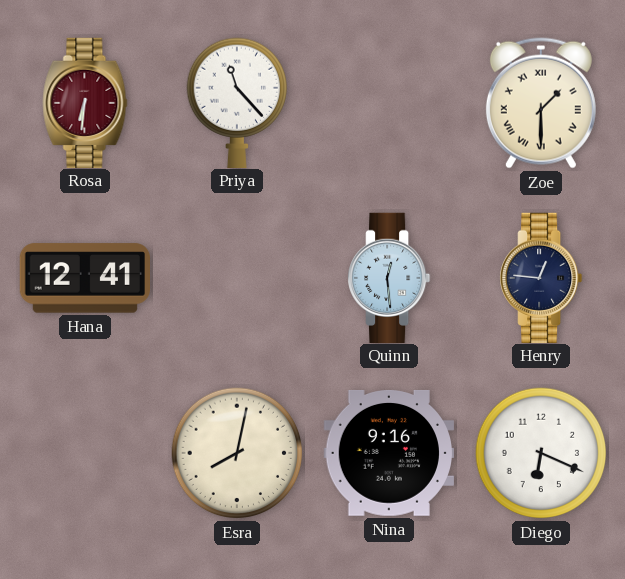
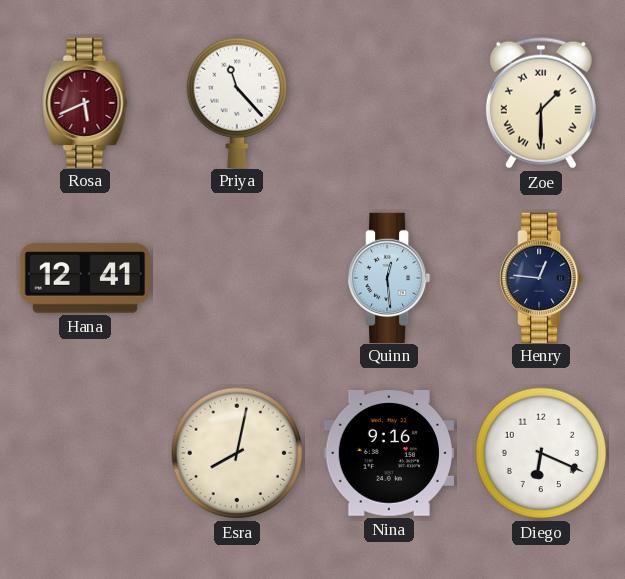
Rosa: 6:31 -> 5:41
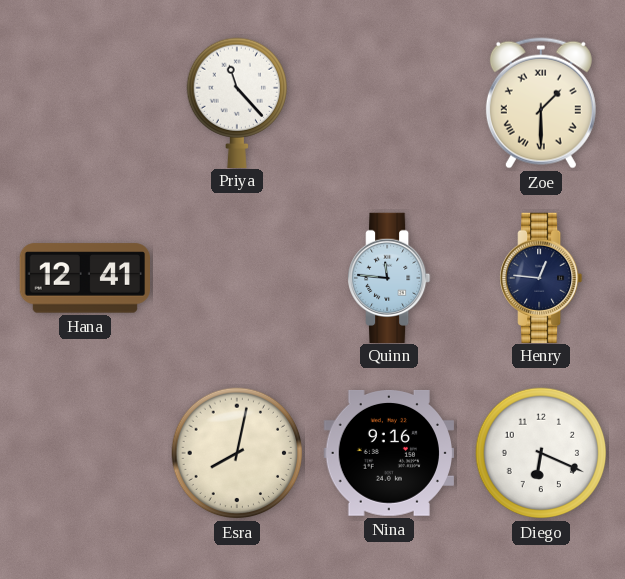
Rosa: 5:41 -> none
Quinn: 12:29 -> 11:46
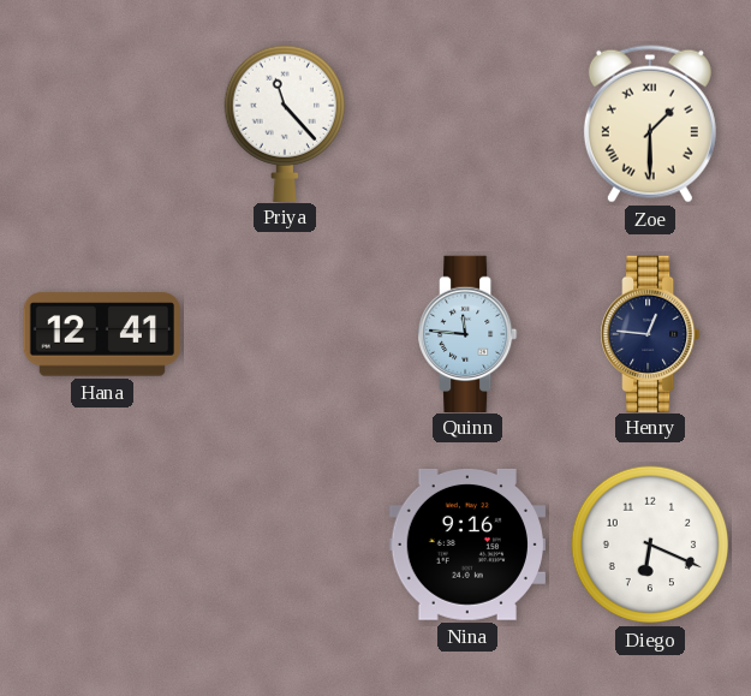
Esra: 8:02 -> none
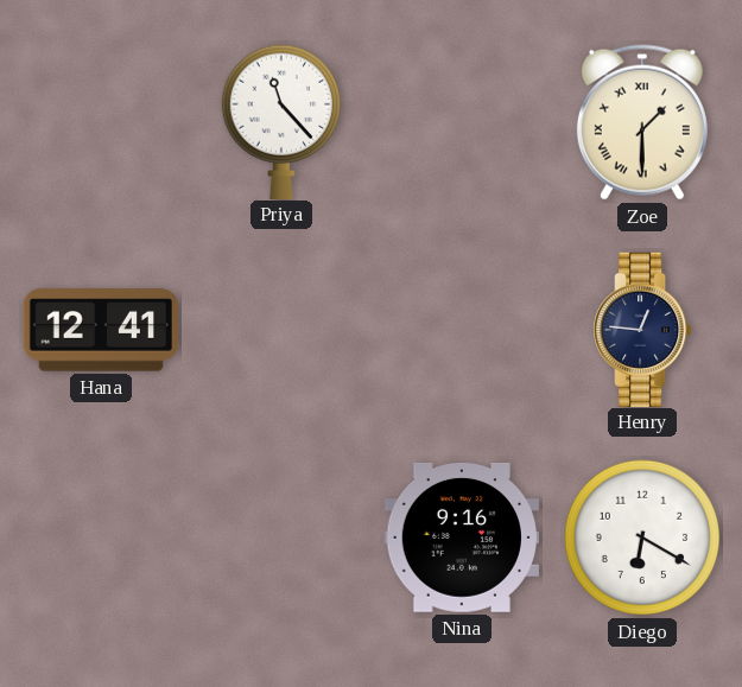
Quinn: 11:46 -> none
Diego: 6:19 -> 6:20
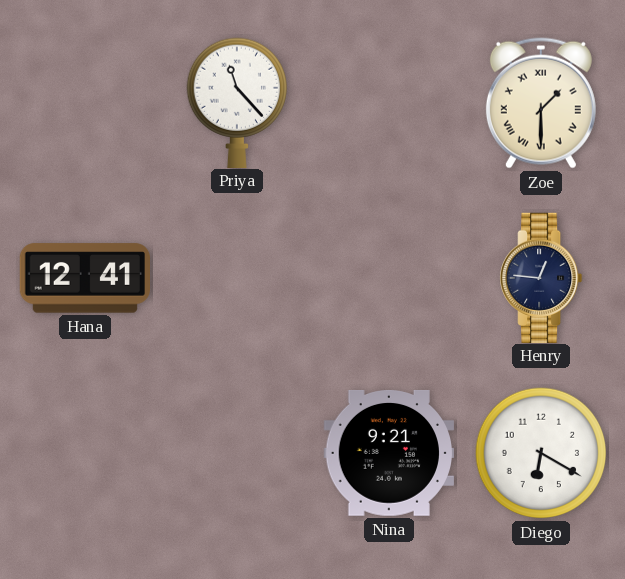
Nina: 9:16 -> 9:21
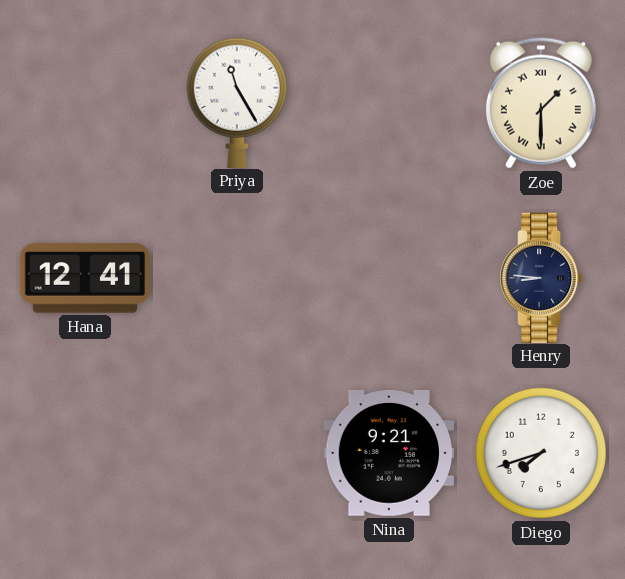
Priya: 11:23 -> 11:25
Henry: 12:46 -> 8:46
Diego: 6:20 -> 7:42
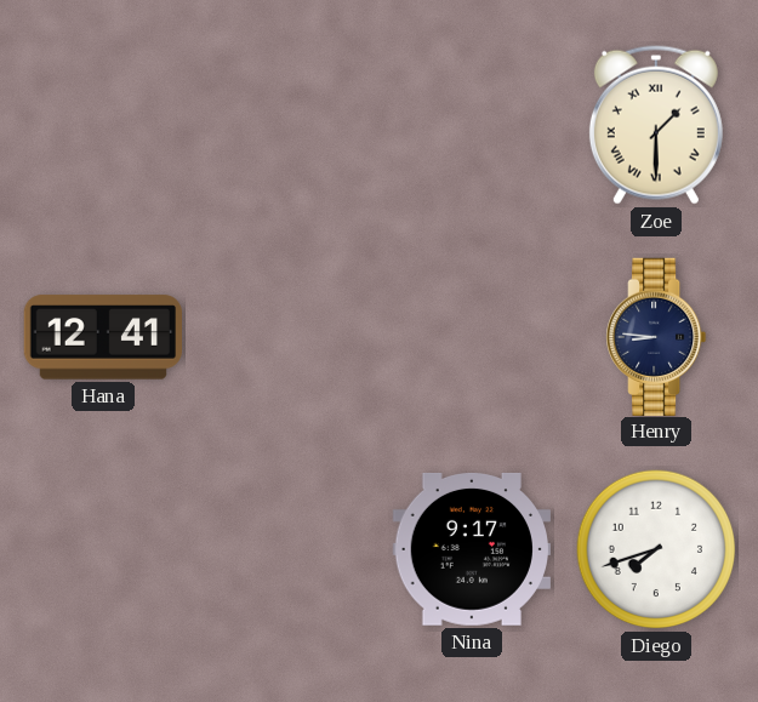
Priya: 11:25 -> none
Nina: 9:21 -> 9:17
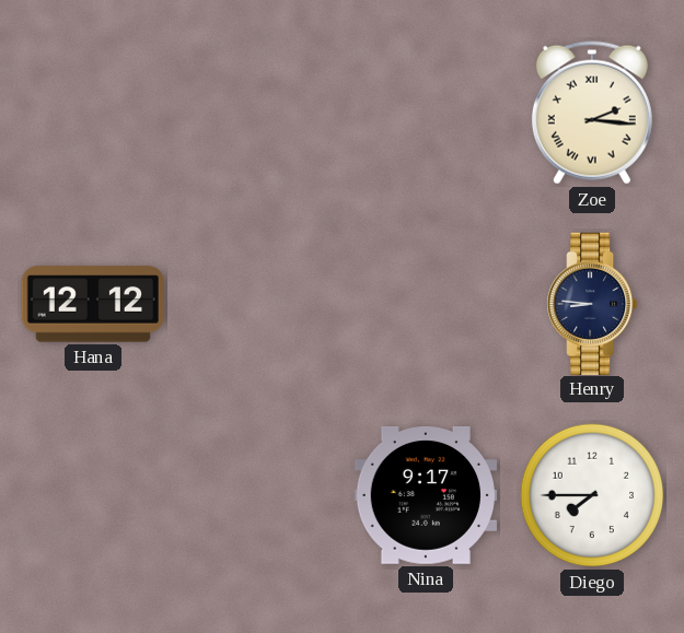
Zoe: 1:30 -> 2:16
Hana: 12:41 -> 12:12
Diego: 7:42 -> 7:45
